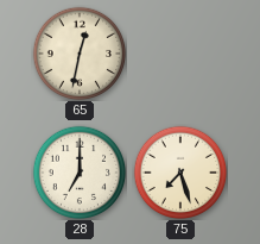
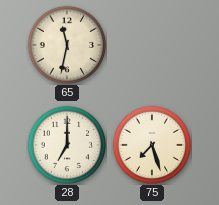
65: 12:32 -> 11:32
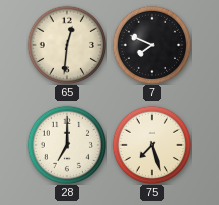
65: 11:32 -> 12:31
7: none -> 7:49
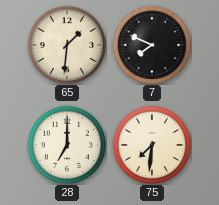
65: 12:31 -> 1:31
75: 7:27 -> 7:31
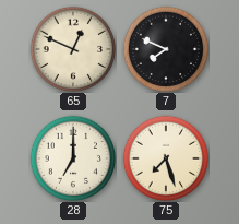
65: 1:31 -> 12:49
75: 7:31 -> 7:27
